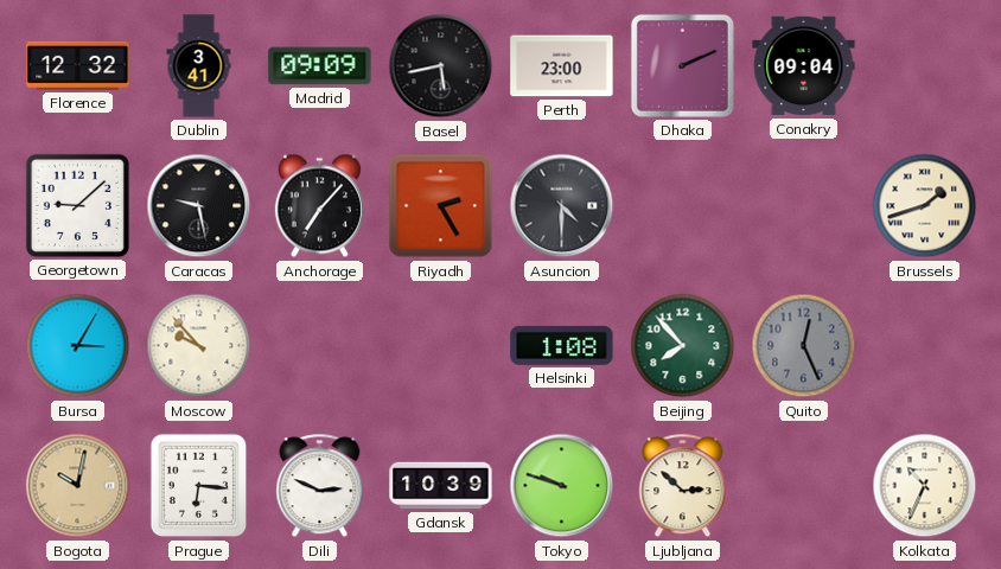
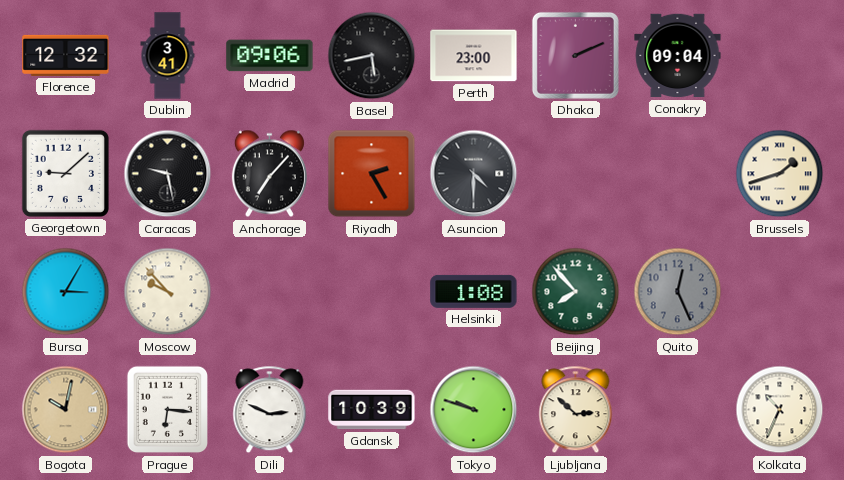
Madrid: 09:09 -> 09:06
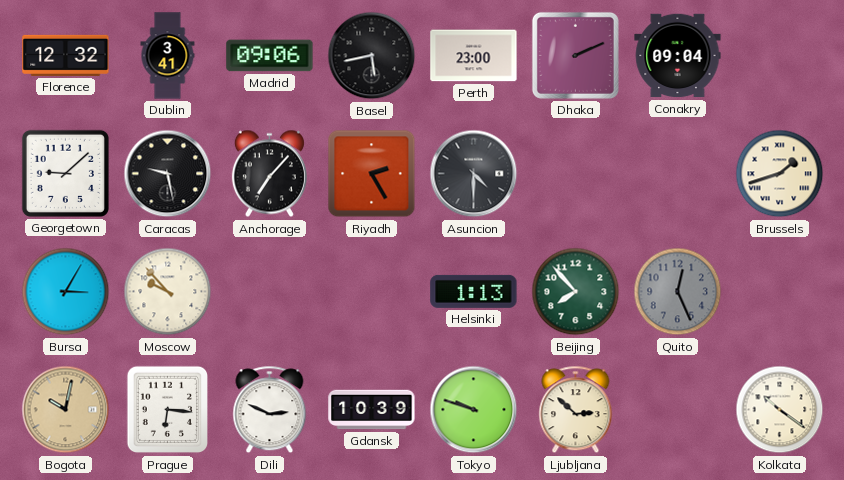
Helsinki: 1:08 -> 1:13
Kolkata: 10:34 -> 10:21
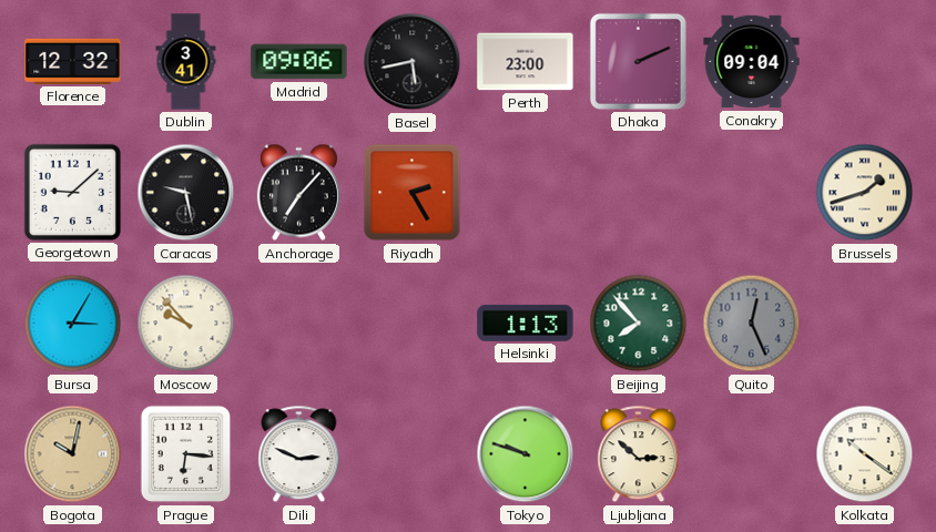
Asuncion: 4:30 -> none
Gdansk: 10:39 -> none
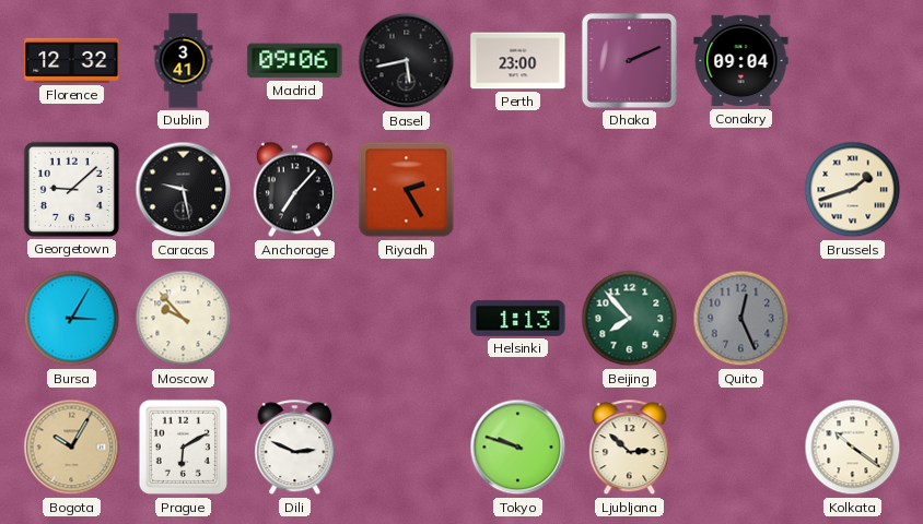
Bogota: 10:02 -> 10:05
Prague: 6:16 -> 6:10
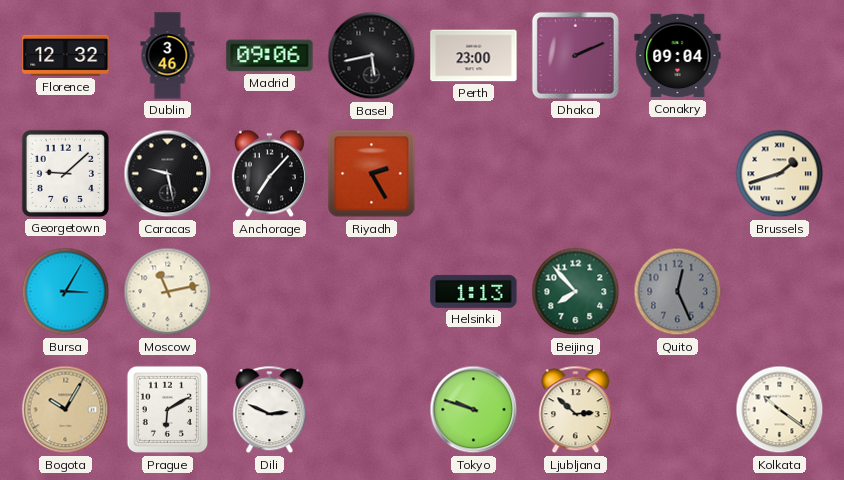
Dublin: 3:41 -> 3:46
Moscow: 9:53 -> 11:13
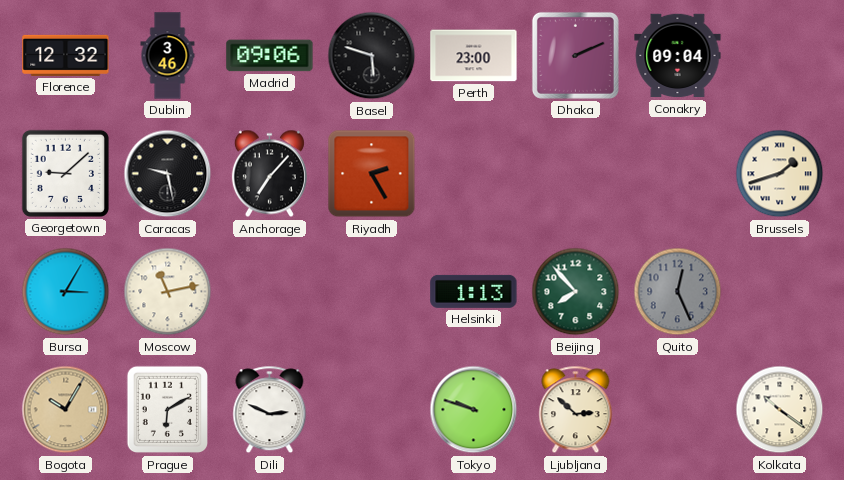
Basel: 5:43 -> 5:48
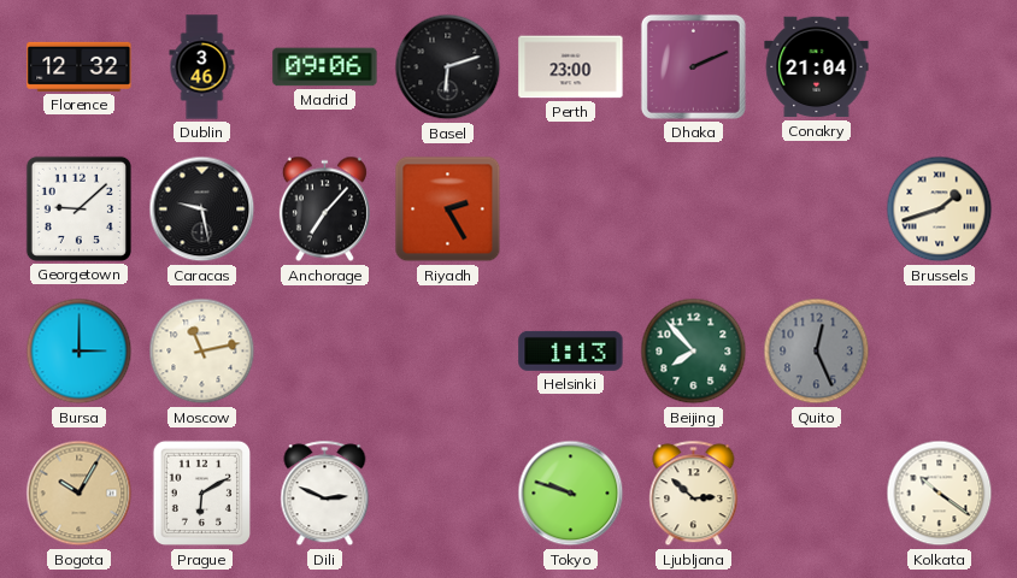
Basel: 5:48 -> 6:12
Conakry: 09:04 -> 21:04
Bursa: 3:05 -> 3:00
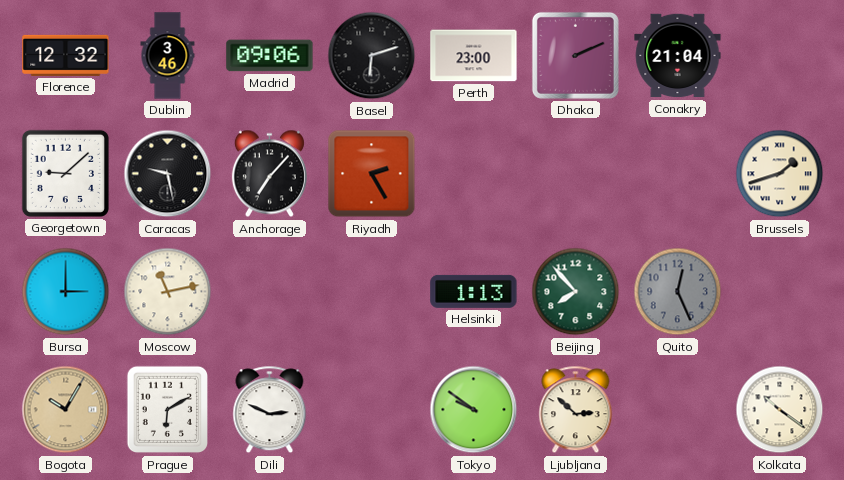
Tokyo: 9:48 -> 9:51
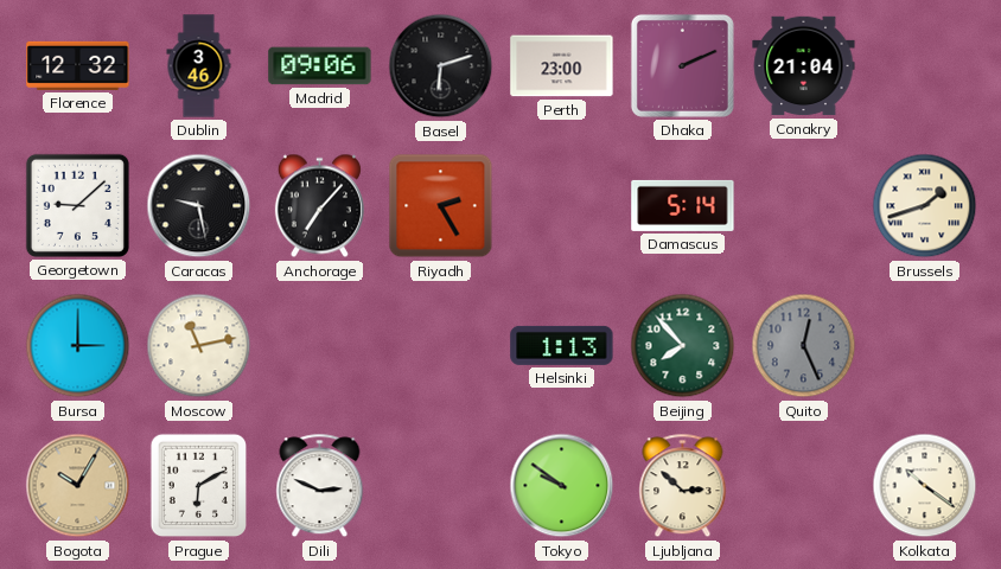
Damascus: none -> 5:14
